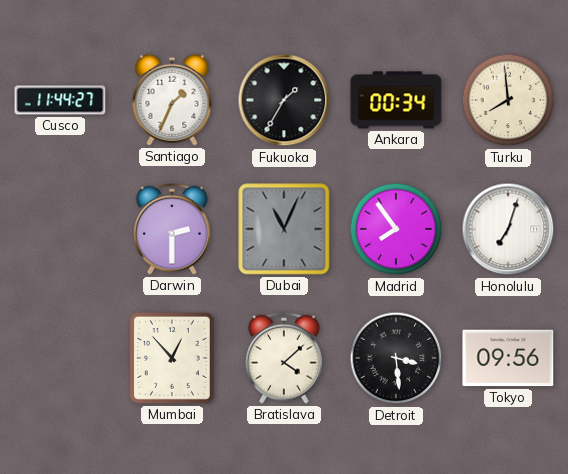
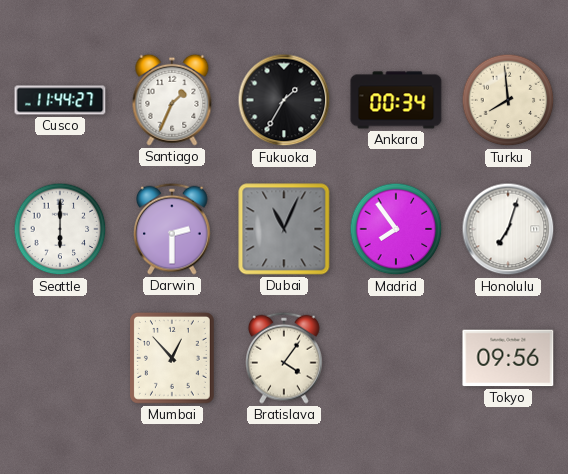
Seattle: none -> 6:00
Bratislava: 4:08 -> 4:06
Detroit: 3:29 -> none
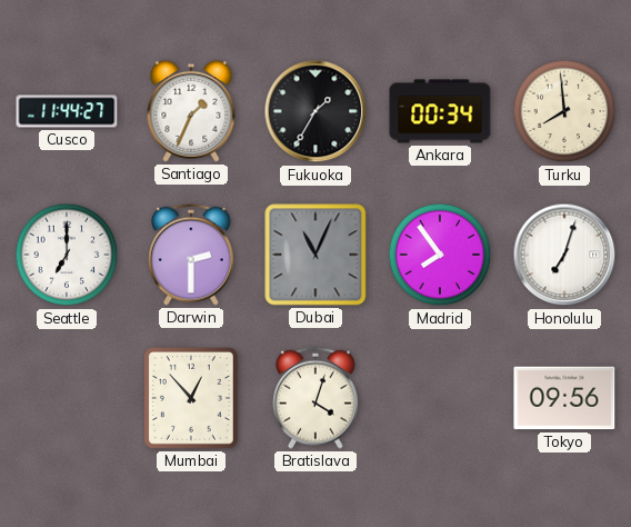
Seattle: 6:00 -> 7:00
Bratislava: 4:06 -> 4:03
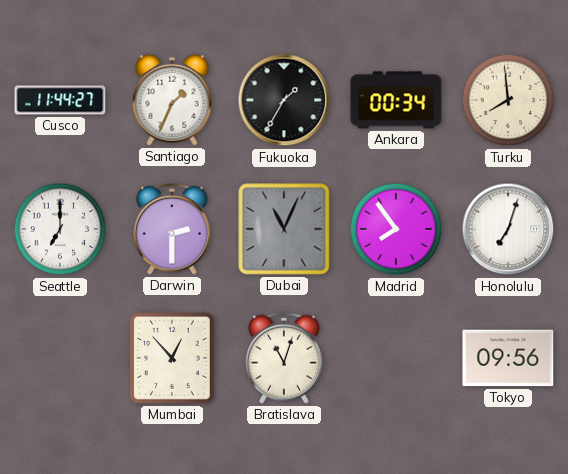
Bratislava: 4:03 -> 11:03
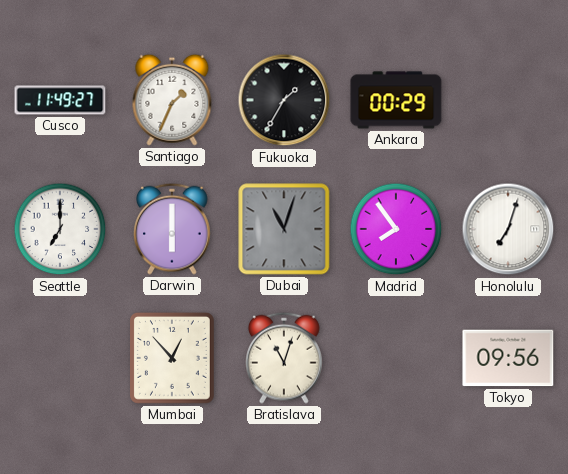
Cusco: 11:44 -> 11:49
Ankara: 00:34 -> 00:29
Turku: 7:59 -> none
Darwin: 2:30 -> 6:00
Dubai: 11:04 -> 11:03
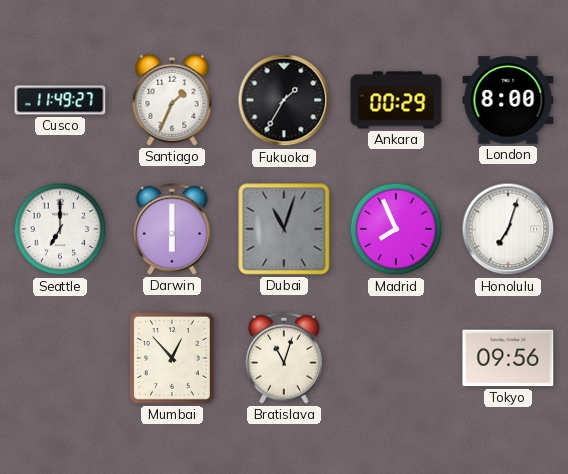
London: none -> 8:00
Madrid: 7:54 -> 7:56
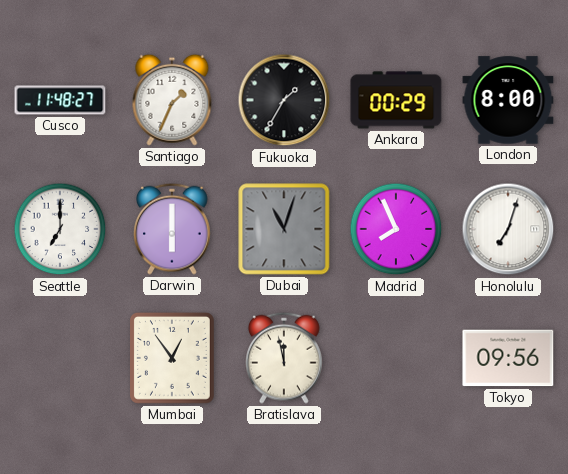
Cusco: 11:49 -> 11:48
Mumbai: 12:53 -> 12:54
Bratislava: 11:03 -> 11:58
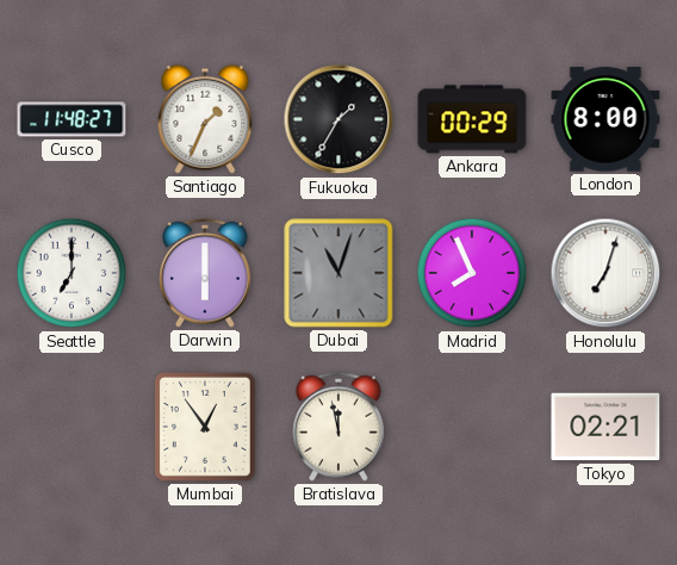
Tokyo: 09:56 -> 02:21
